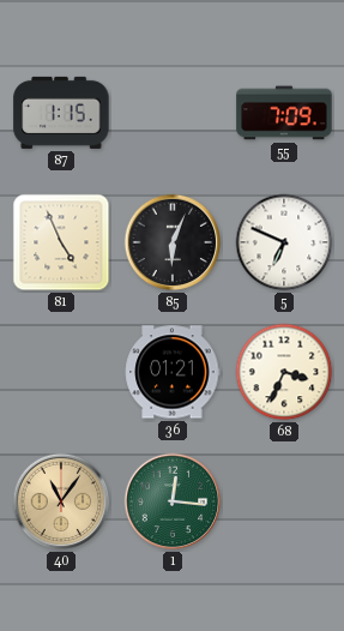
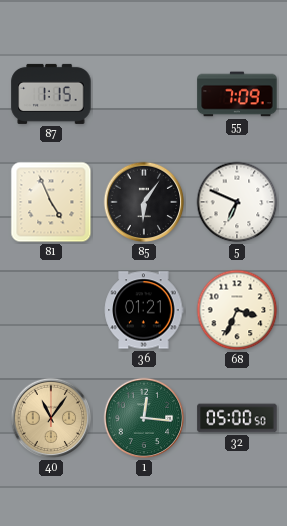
85: 6:04 -> 6:06
32: none -> 05:00
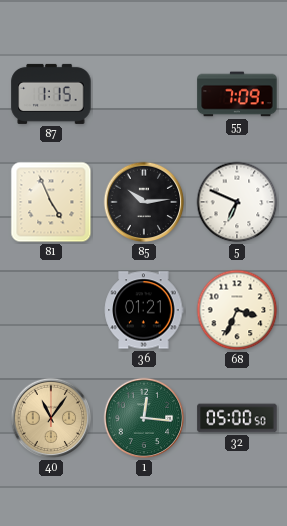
85: 6:06 -> 10:14
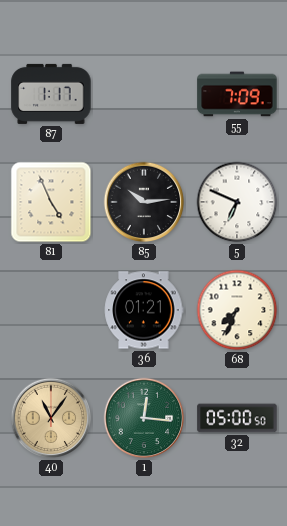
87: 1:15 -> 1:17
68: 3:34 -> 7:34
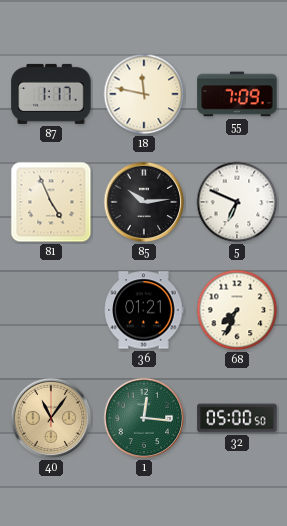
18: none -> 11:47
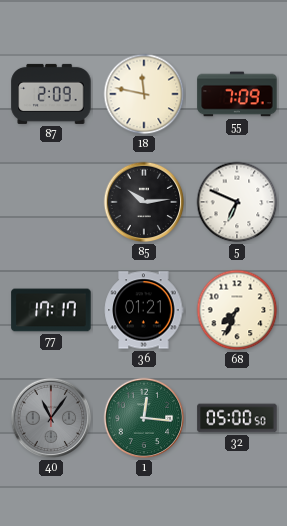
87: 1:17 -> 2:09
81: 4:56 -> none
77: none -> 17:17
40 dial: champagne -> grey
